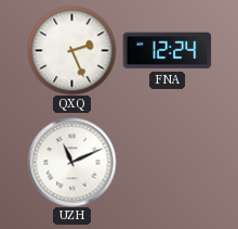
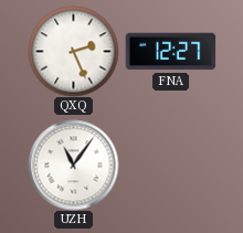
FNA: 12:24 -> 12:27
UZH: 11:11 -> 11:06
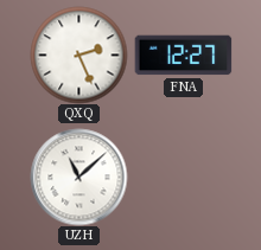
UZH: 11:06 -> 11:08
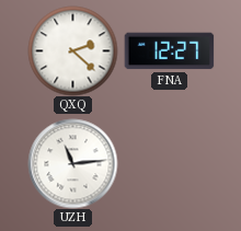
QXQ: 2:26 -> 2:22
UZH: 11:08 -> 11:14
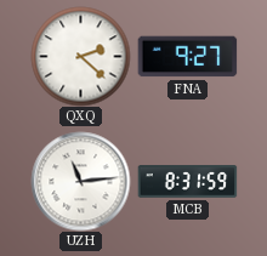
FNA: 12:27 -> 9:27
MCB: none -> 8:31
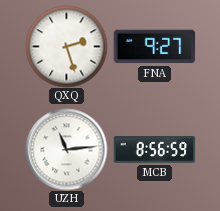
QXQ: 2:22 -> 2:27
MCB: 8:31 -> 8:56
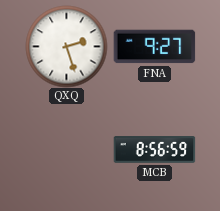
UZH: 11:14 -> none
